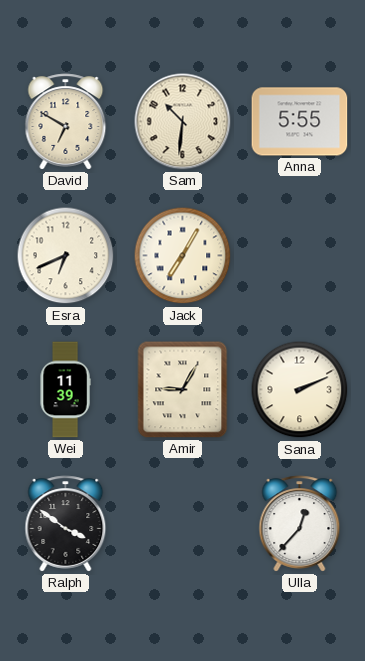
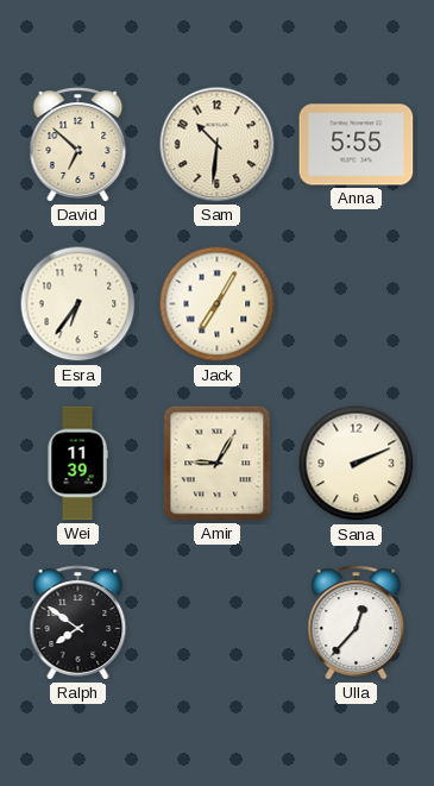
David: 6:50 -> 6:52
Esra: 6:41 -> 6:36
Ralph: 3:51 -> 7:51
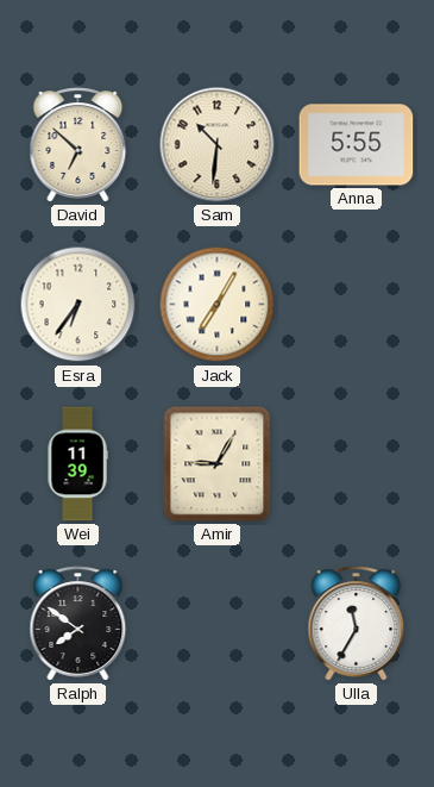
Sana: 2:11 -> none
Ulla: 12:37 -> 11:35
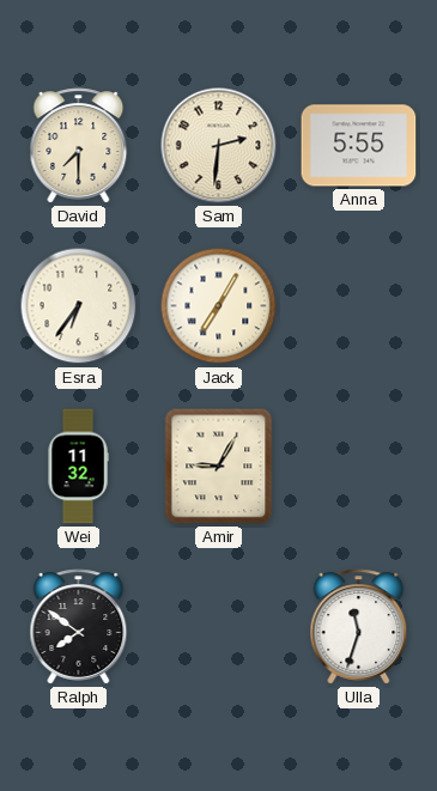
David: 6:52 -> 7:30
Sam: 10:31 -> 2:31
Wei: 11:39 -> 11:32
Ulla: 11:35 -> 11:33
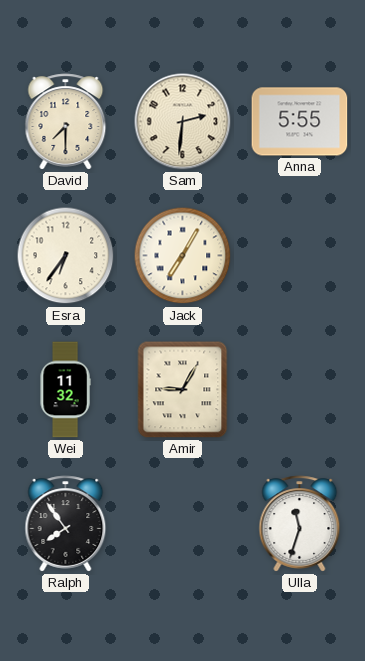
Ralph: 7:51 -> 7:54
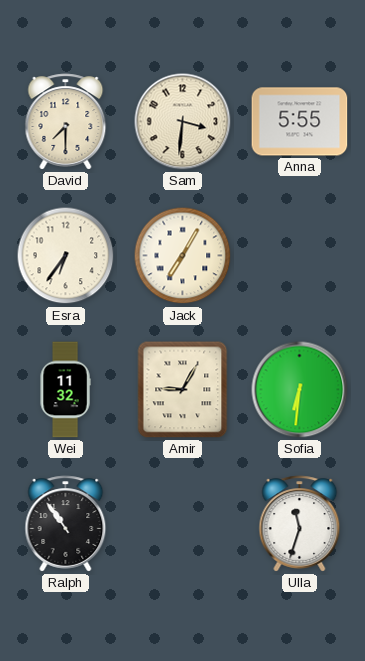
Sam: 2:31 -> 3:31
Sofia: none -> 6:31
Ralph: 7:54 -> 10:54
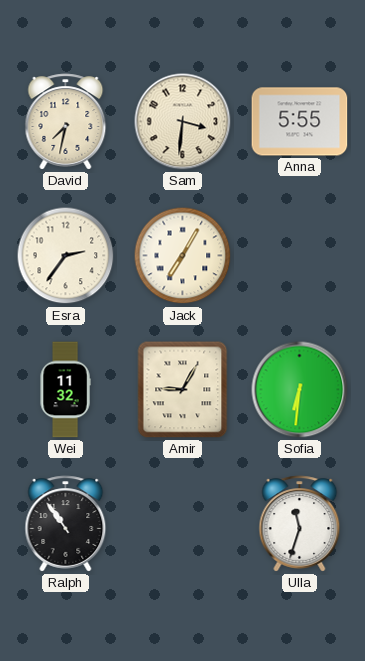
David: 7:30 -> 7:32
Esra: 6:36 -> 2:36
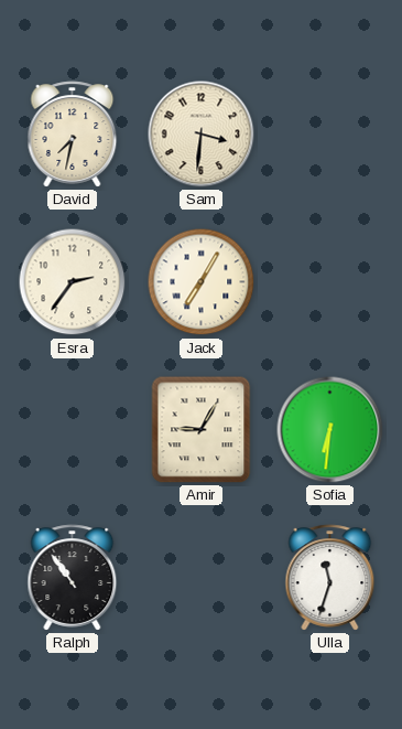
Anna: 5:55 -> none
Wei: 11:32 -> none
